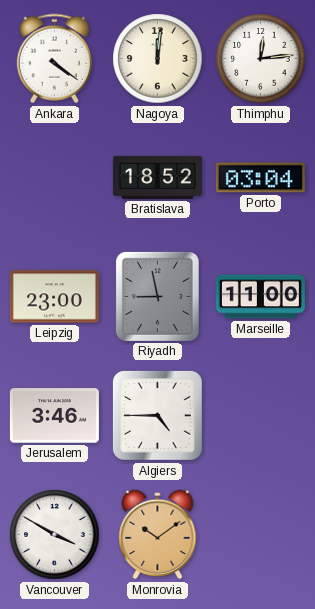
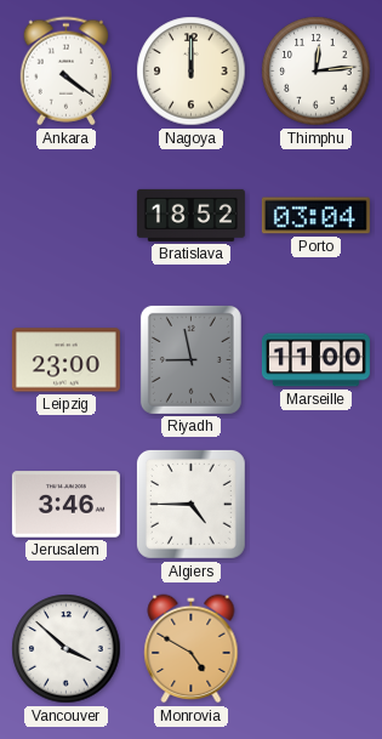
Nagoya: 12:01 -> 12:00
Vancouver: 3:50 -> 3:52
Monrovia: 10:09 -> 4:50
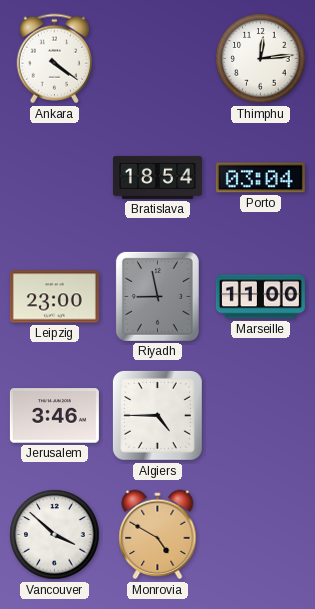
Nagoya: 12:00 -> none
Bratislava: 18:52 -> 18:54
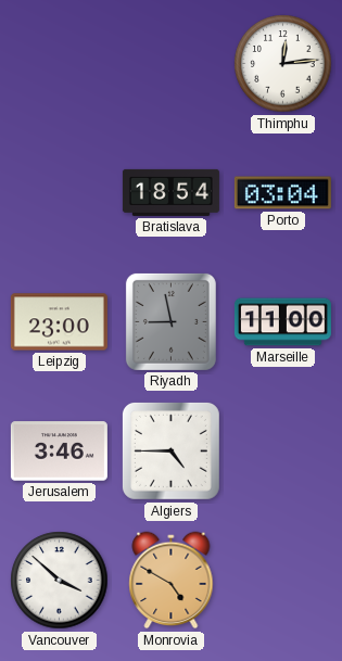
Ankara: 4:21 -> none
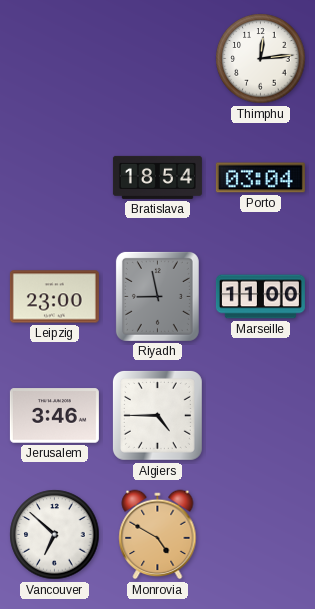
Vancouver: 3:52 -> 6:52
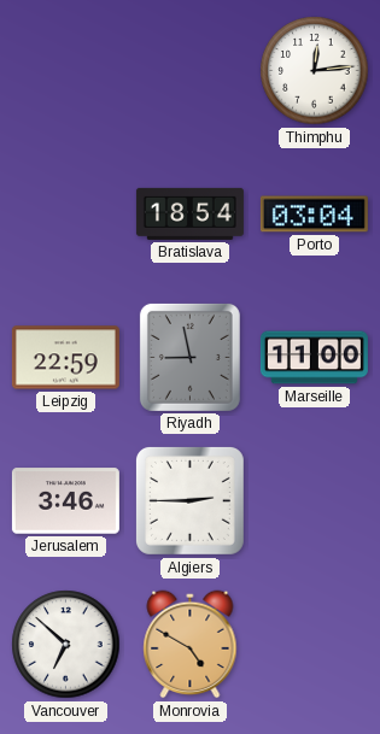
Leipzig: 23:00 -> 22:59
Algiers: 4:45 -> 2:45
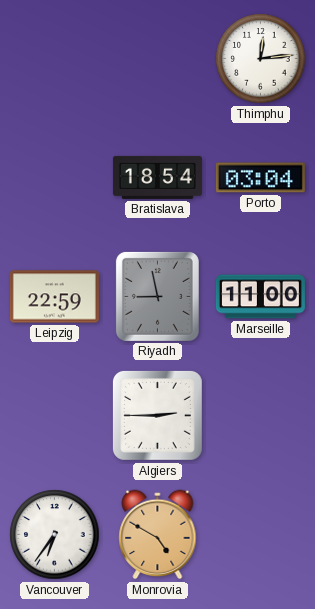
Jerusalem: 3:46 -> none
Vancouver: 6:52 -> 6:36
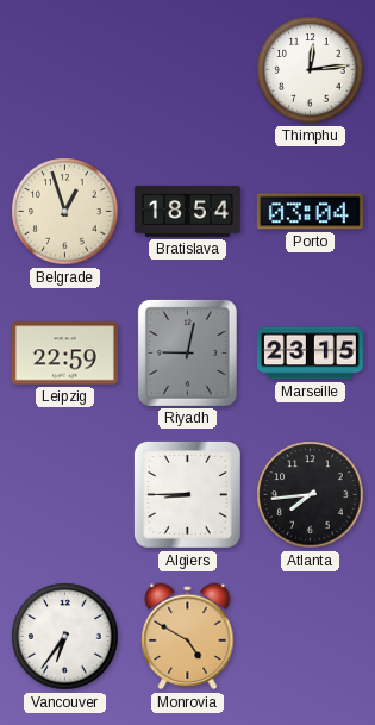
Belgrade: none -> 12:57
Riyadh: 8:58 -> 9:02
Marseille: 11:00 -> 23:15
Algiers: 2:45 -> 8:45
Atlanta: none -> 7:44
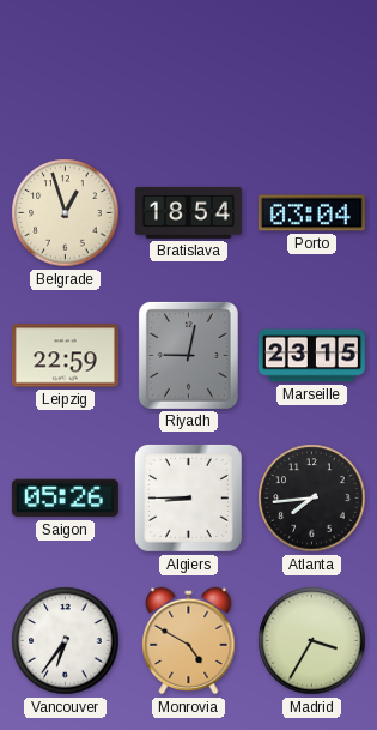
Thimphu: 12:14 -> none
Saigon: none -> 05:26
Madrid: none -> 3:35
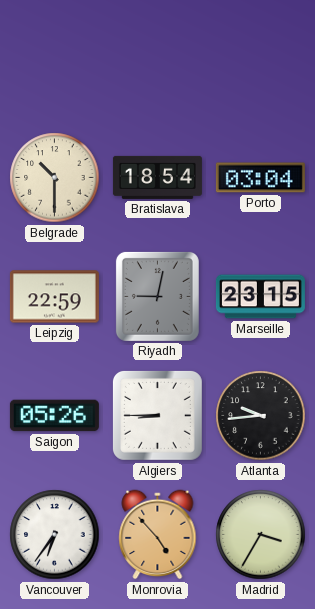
Belgrade: 12:57 -> 10:30
Atlanta: 7:44 -> 9:44
Monrovia: 4:50 -> 4:53
